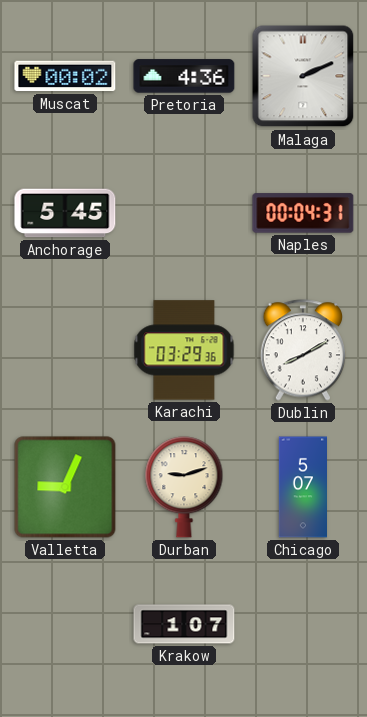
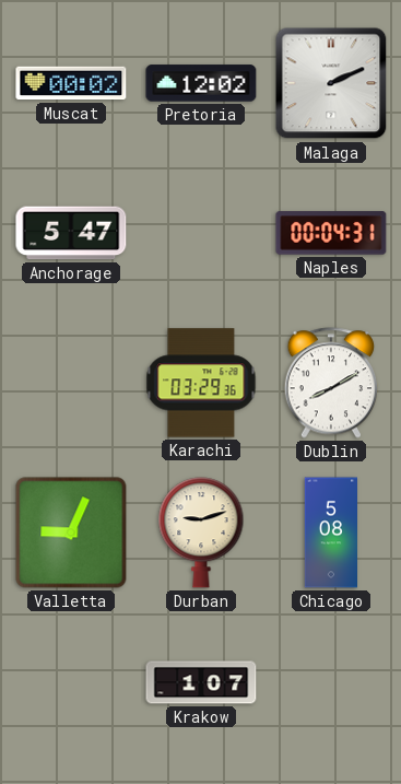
Pretoria: 4:36 -> 12:02
Anchorage: 5:45 -> 5:47
Chicago: 5:07 -> 5:08
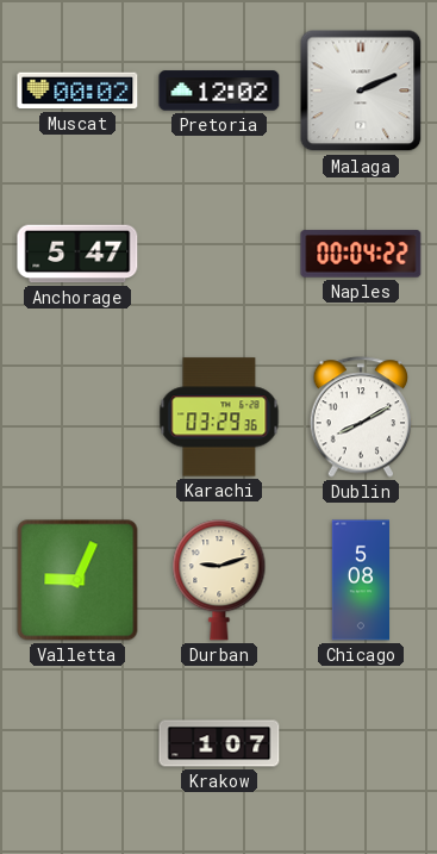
Naples: 00:04:31 -> 00:04:22
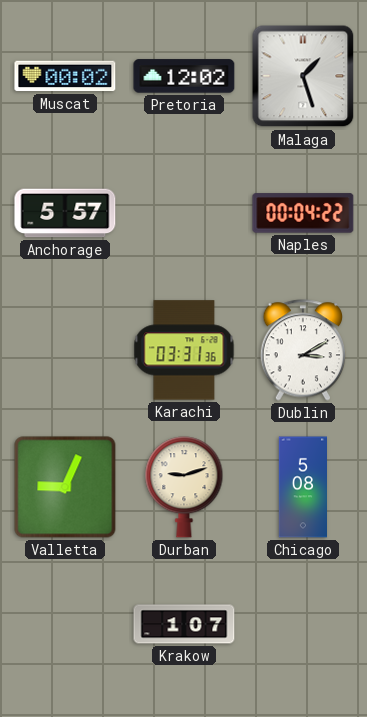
Malaga: 2:11 -> 1:27
Anchorage: 5:47 -> 5:57
Karachi: 03:29 -> 03:31
Dublin: 8:10 -> 3:10
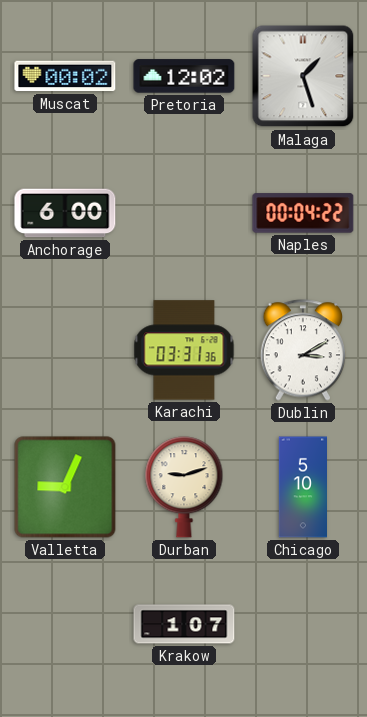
Anchorage: 5:57 -> 6:00
Chicago: 5:08 -> 5:10
